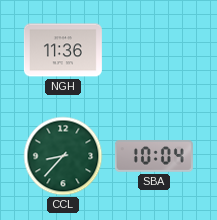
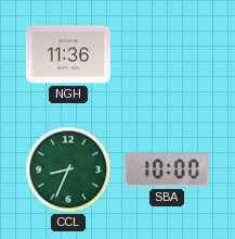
CCL: 8:37 -> 8:34
SBA: 10:04 -> 10:00
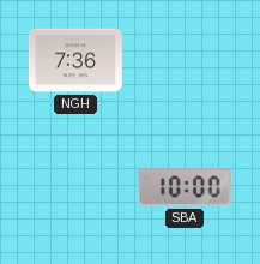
NGH: 11:36 -> 7:36
CCL: 8:34 -> none
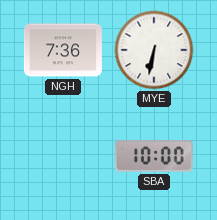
MYE: none -> 6:32
